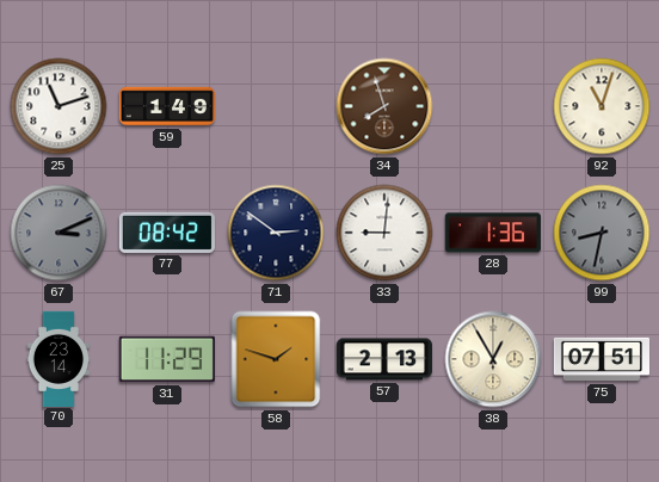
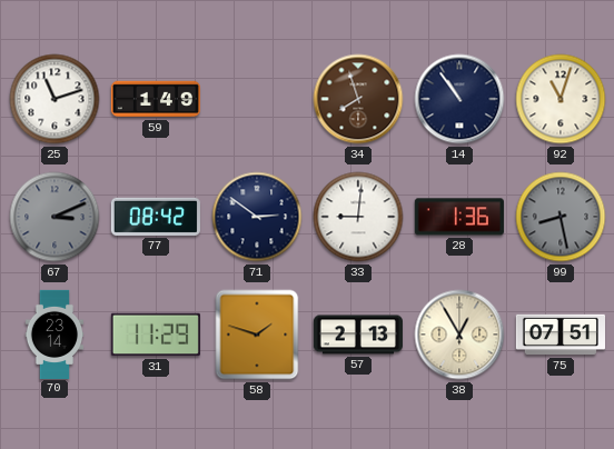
14: none -> 10:54
99: 8:32 -> 8:28
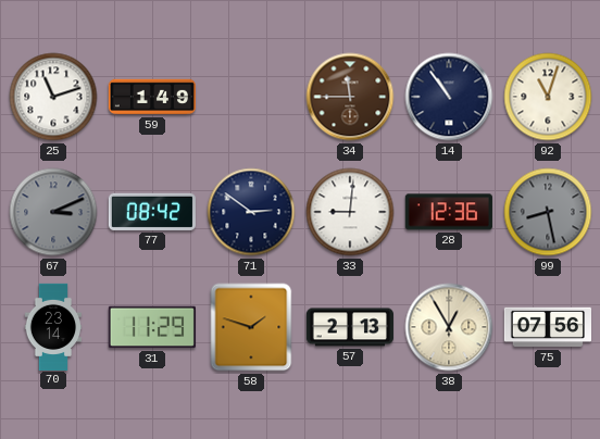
34: 7:57 -> 11:45
28: 1:36 -> 12:36
75: 07:51 -> 07:56
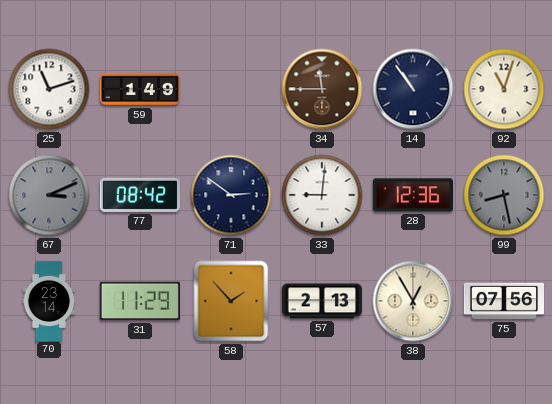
58: 1:48 -> 1:53
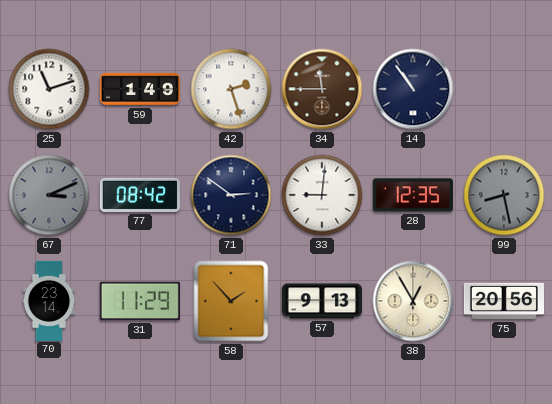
42: none -> 2:27
92: 11:03 -> none
28: 12:36 -> 12:35
57: 2:13 -> 9:13
75: 07:56 -> 20:56
